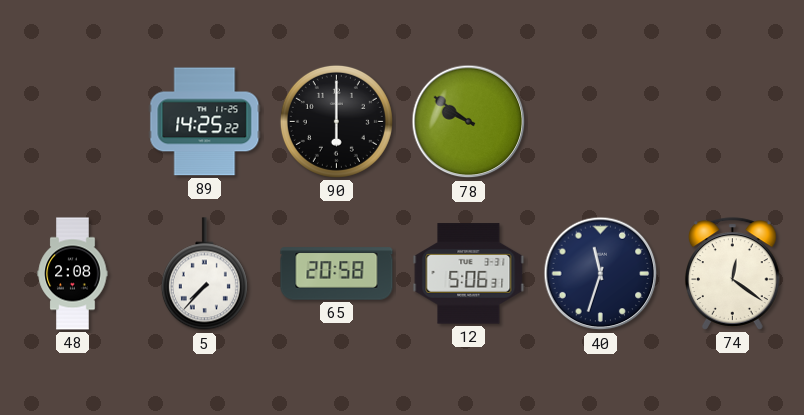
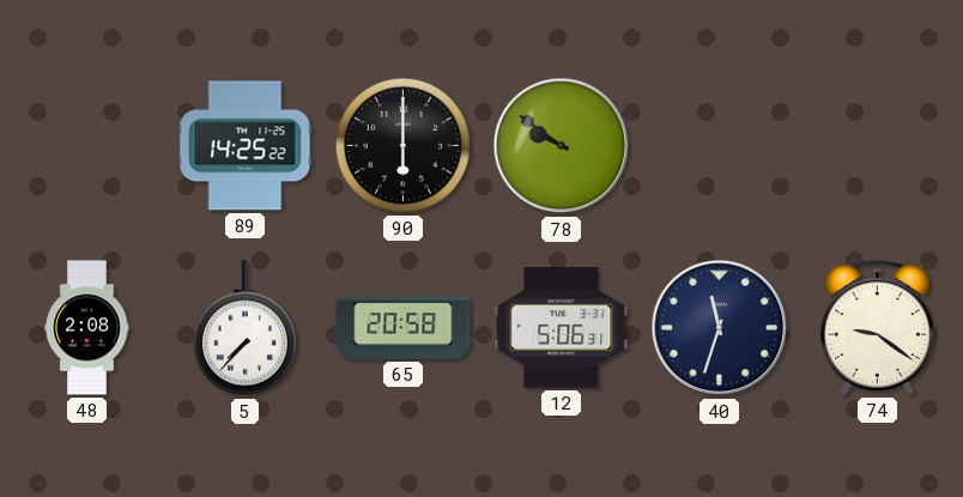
74: 12:21 -> 9:21
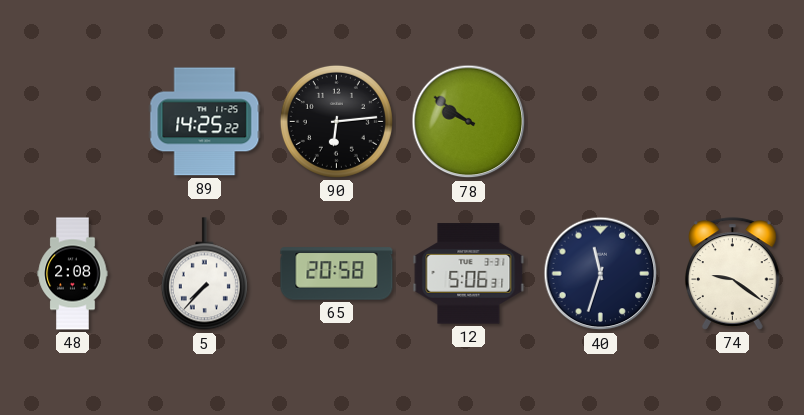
90: 6:00 -> 6:14
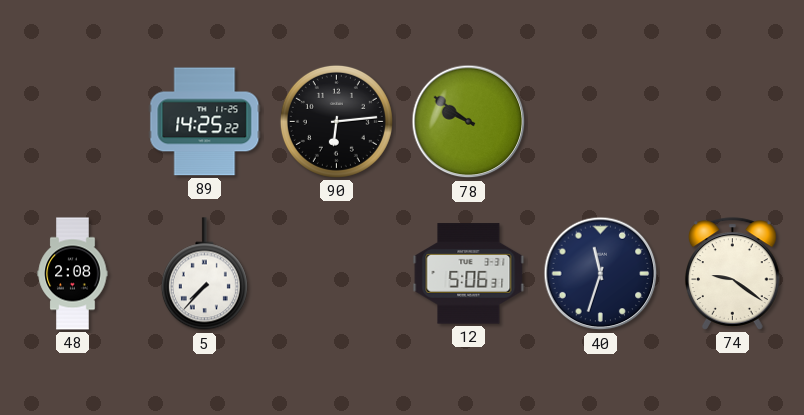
65: 20:58 -> none
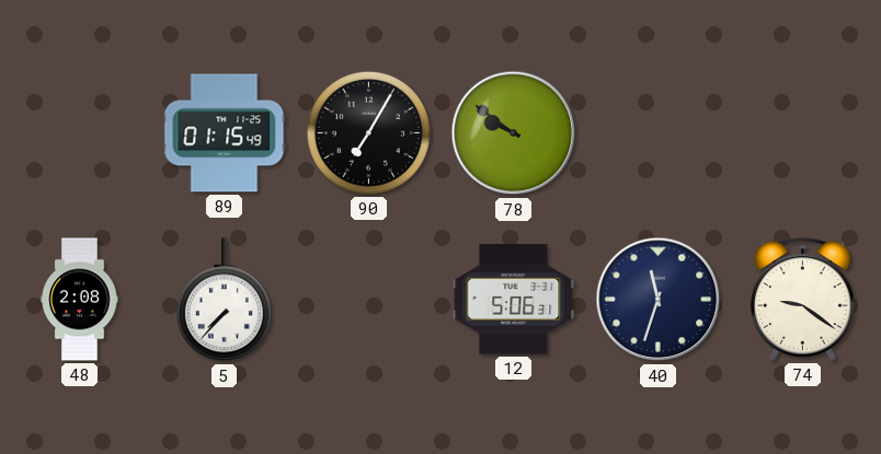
89: 14:25 -> 01:15
90: 6:14 -> 7:05
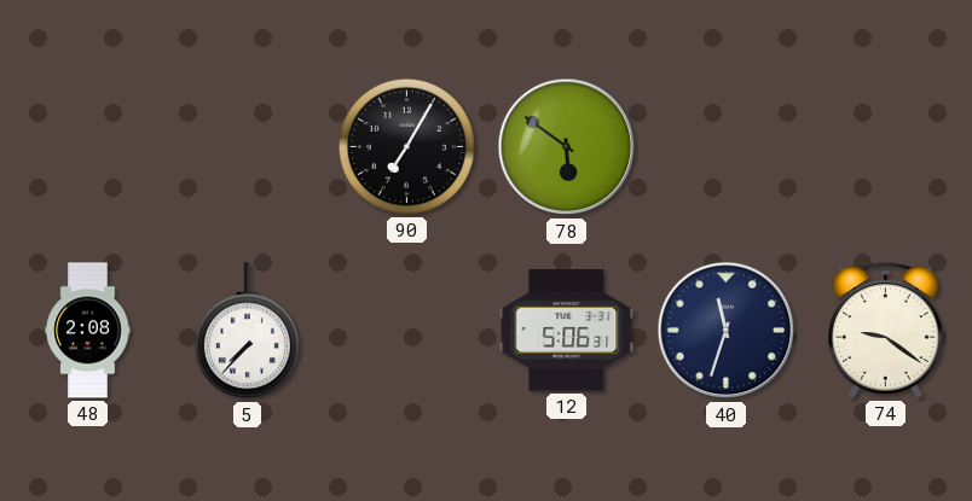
89: 01:15 -> none
78: 9:51 -> 5:51
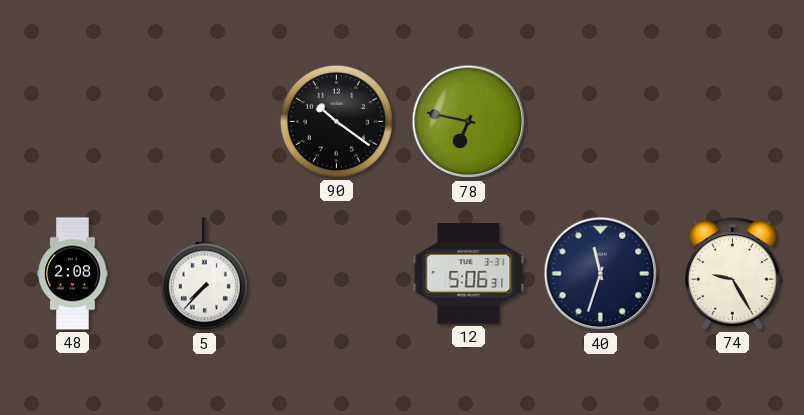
90: 7:05 -> 10:21
78: 5:51 -> 6:47
74: 9:21 -> 9:25
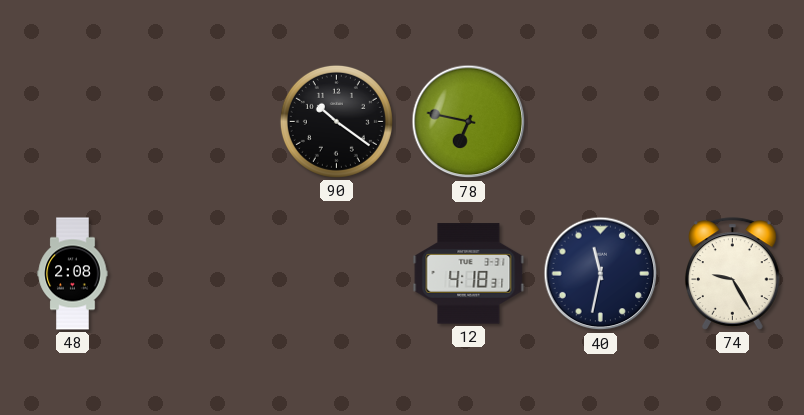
5: 7:37 -> none
12: 5:06 -> 4:18
40: 11:33 -> 11:32
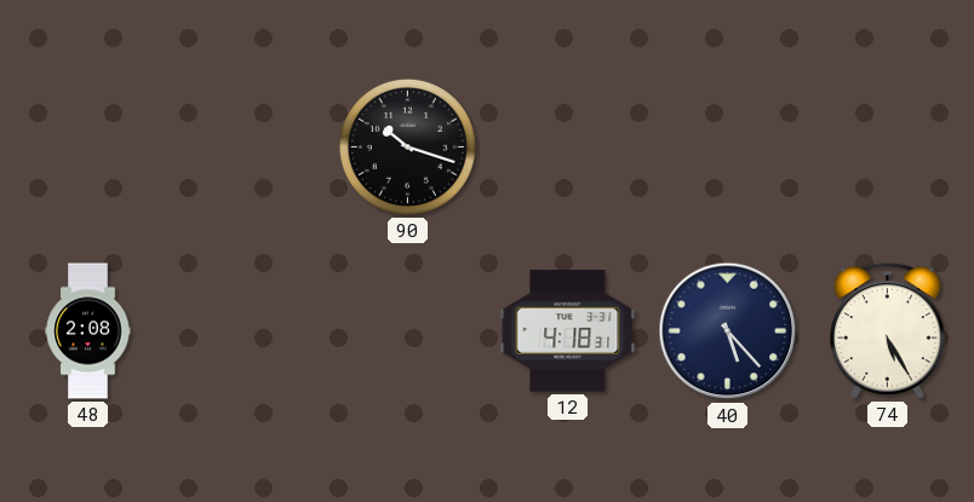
90: 10:21 -> 10:18
78: 6:47 -> none
40: 11:32 -> 5:23
74: 9:25 -> 5:25
